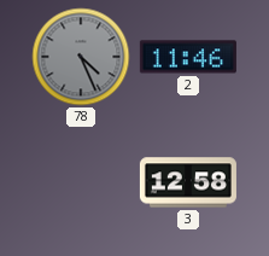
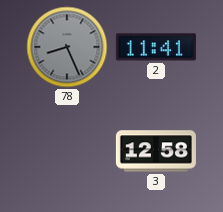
78: 4:26 -> 8:26
2: 11:46 -> 11:41
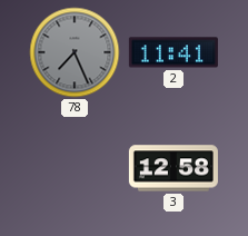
78: 8:26 -> 7:26
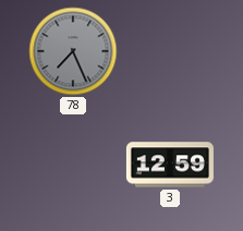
2: 11:41 -> none
3: 12:58 -> 12:59
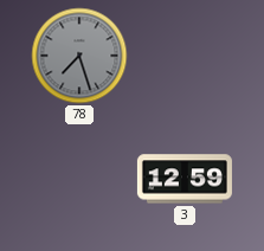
78: 7:26 -> 7:27
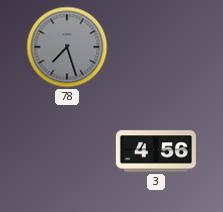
3: 12:59 -> 4:56
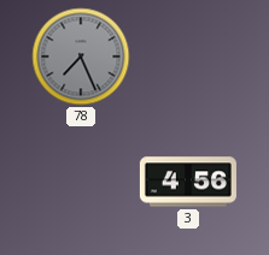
78: 7:27 -> 7:26
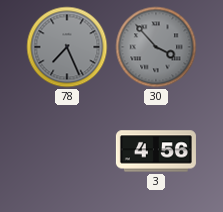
30: none -> 3:53
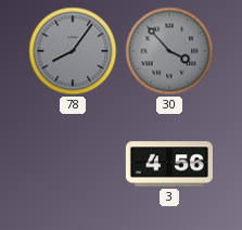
78: 7:26 -> 8:06
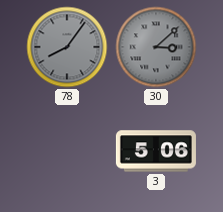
30: 3:53 -> 3:08
3: 4:56 -> 5:06
